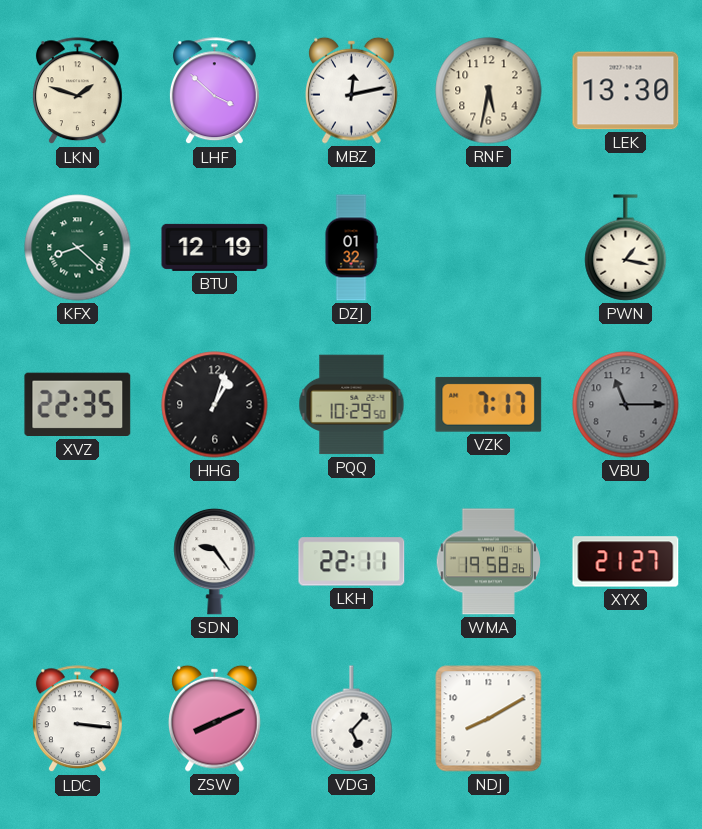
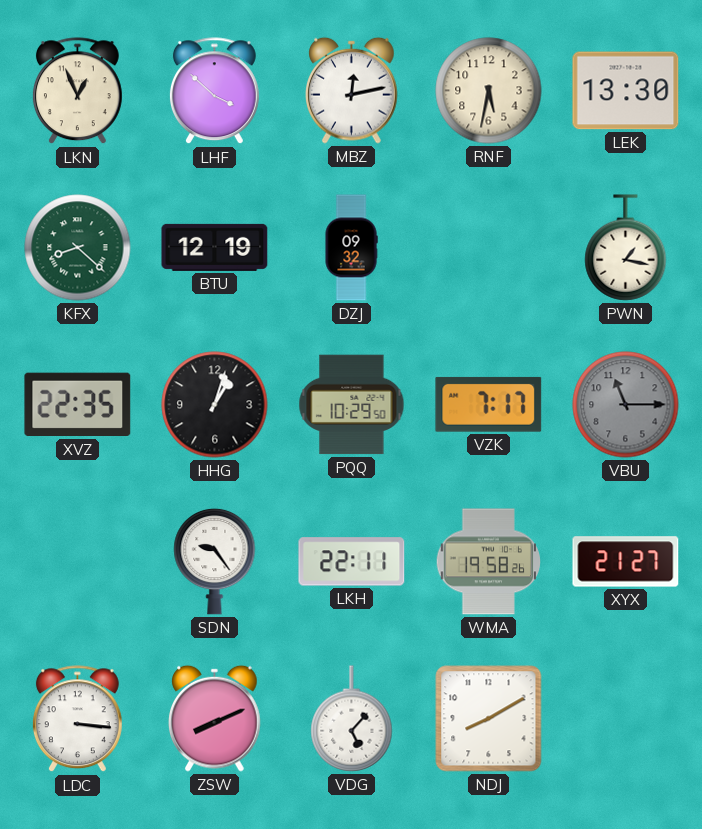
LKN: 1:48 -> 12:56
DZJ: 01:32 -> 09:32
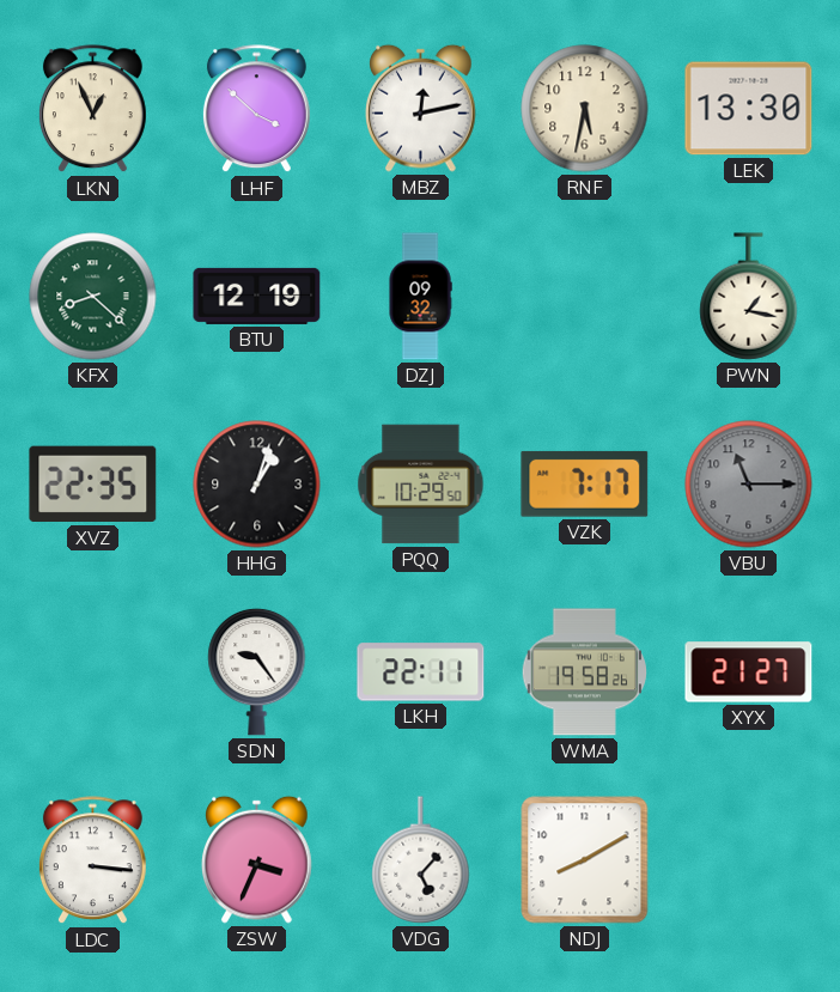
ZSW: 8:11 -> 3:34
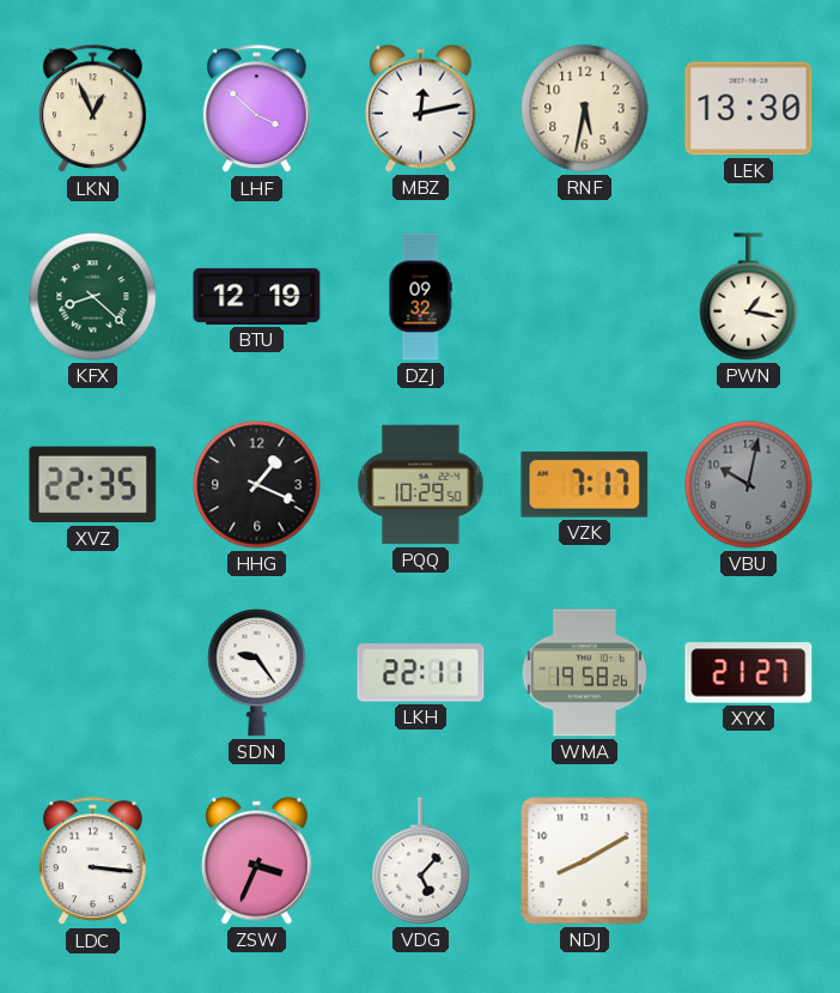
HHG: 1:03 -> 1:19
VBU: 11:15 -> 10:02
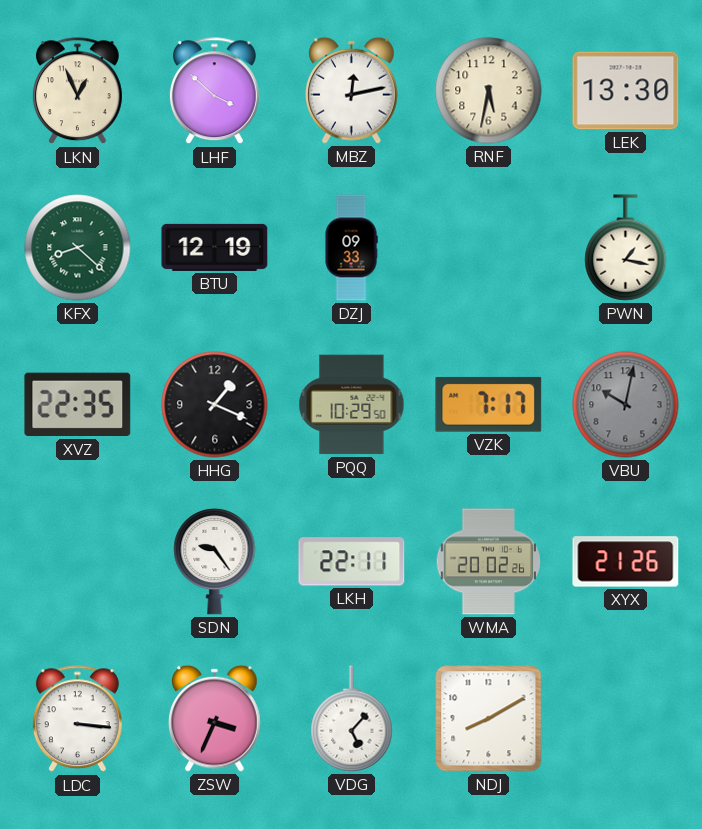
DZJ: 09:32 -> 09:33
WMA: 19:58 -> 20:02
XYX: 21:27 -> 21:26
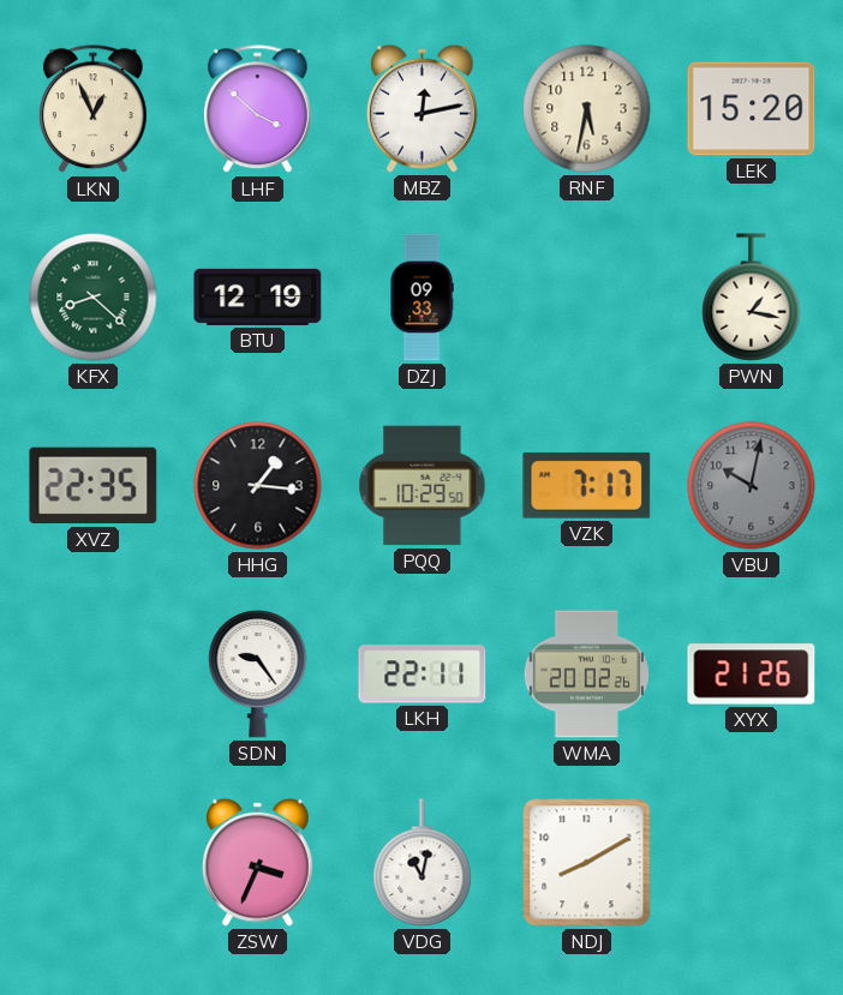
LEK: 13:30 -> 15:20
HHG: 1:19 -> 1:16
LDC: 3:16 -> none
VDG: 5:07 -> 11:02
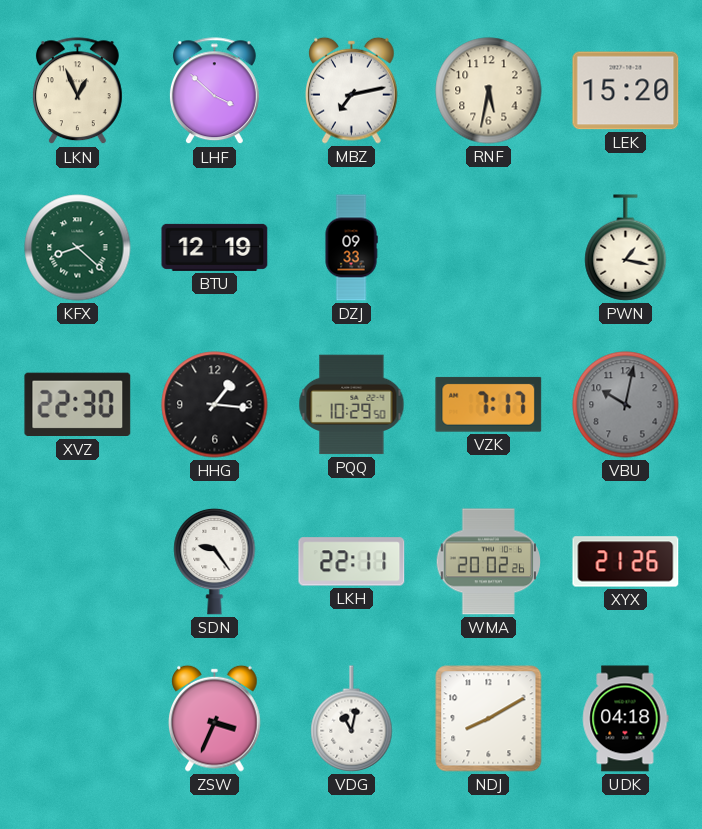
MBZ: 12:13 -> 7:13
XVZ: 22:35 -> 22:30
UDK: none -> 04:18
